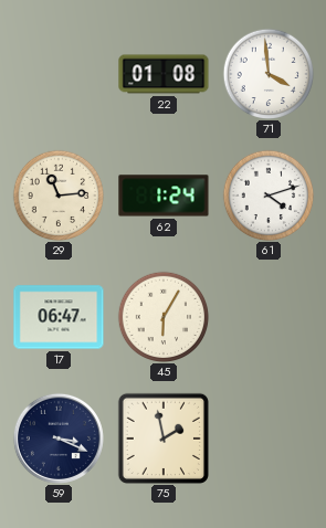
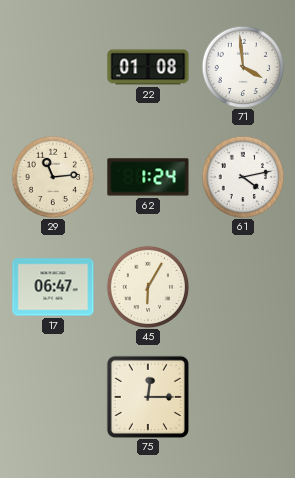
61: 4:12 -> 4:13
59: 3:19 -> none
75: 1:58 -> 12:15
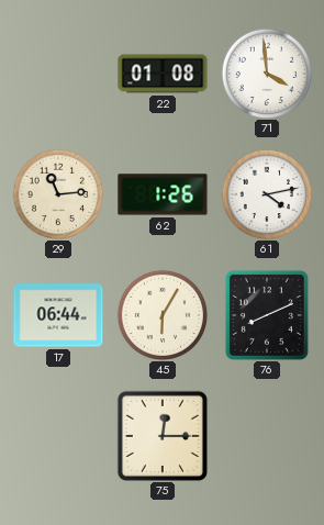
62: 1:24 -> 1:26
17: 06:47 -> 06:44
76: none -> 8:11
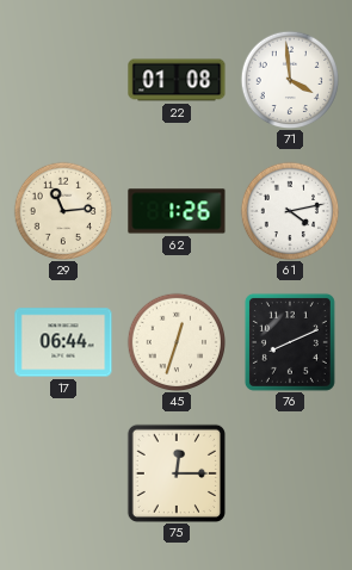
45: 6:05 -> 12:33
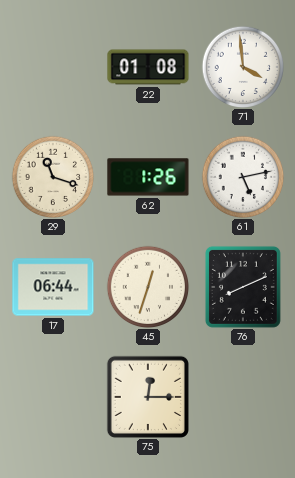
29: 11:14 -> 11:18
61: 4:13 -> 5:13
